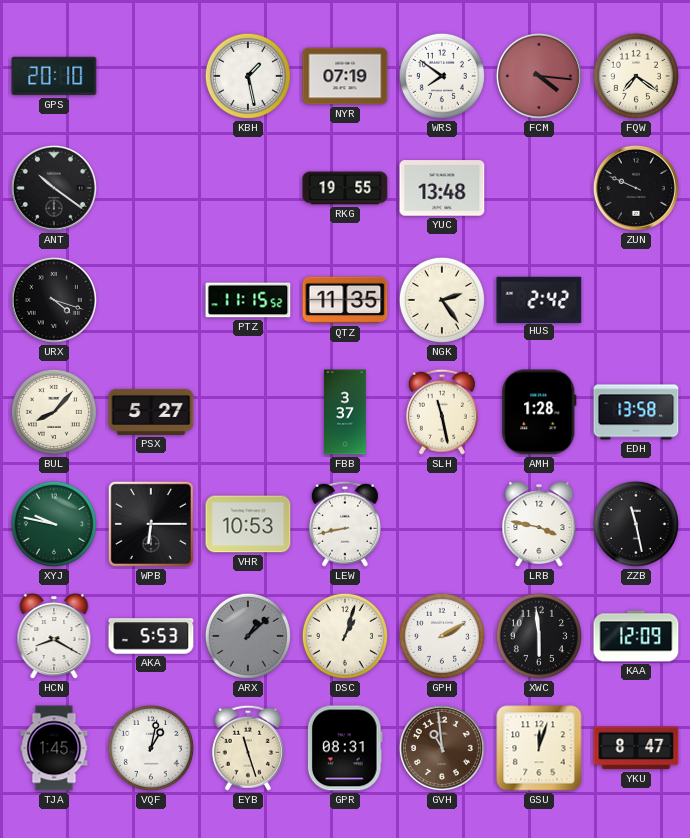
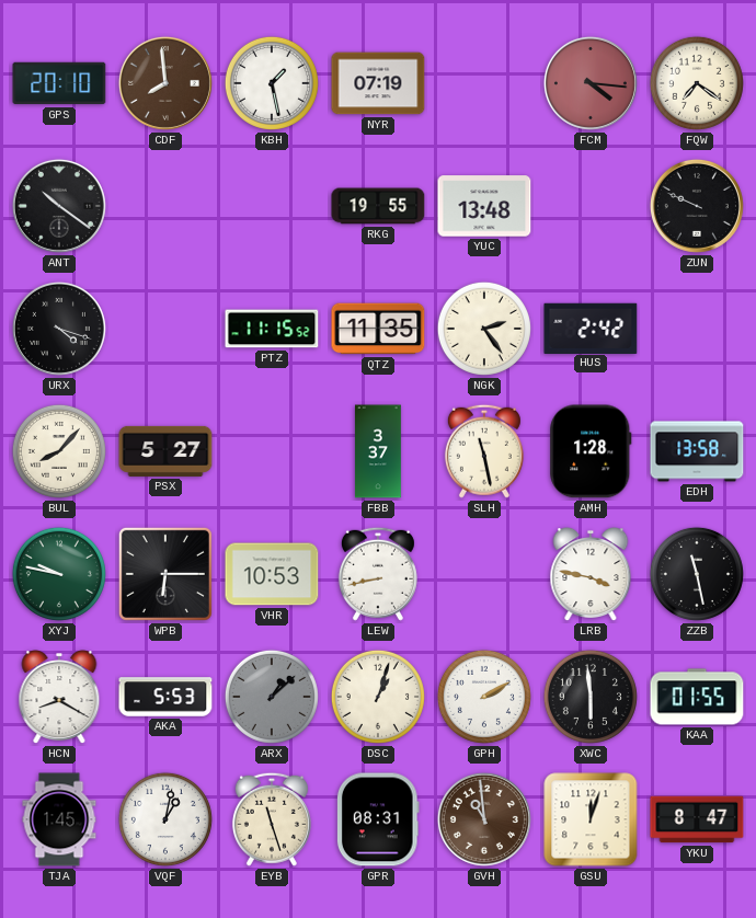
CDF: none -> 7:59
WRS: 7:51 -> none
KAA: 12:09 -> 01:55
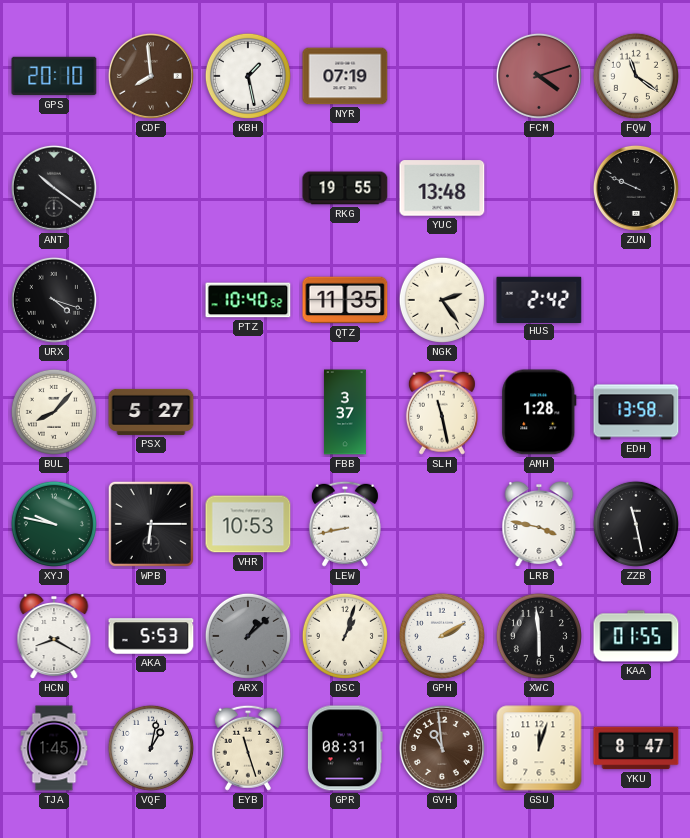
FCM: 4:16 -> 4:12
FQW: 7:21 -> 11:21
PTZ: 11:15 -> 10:40
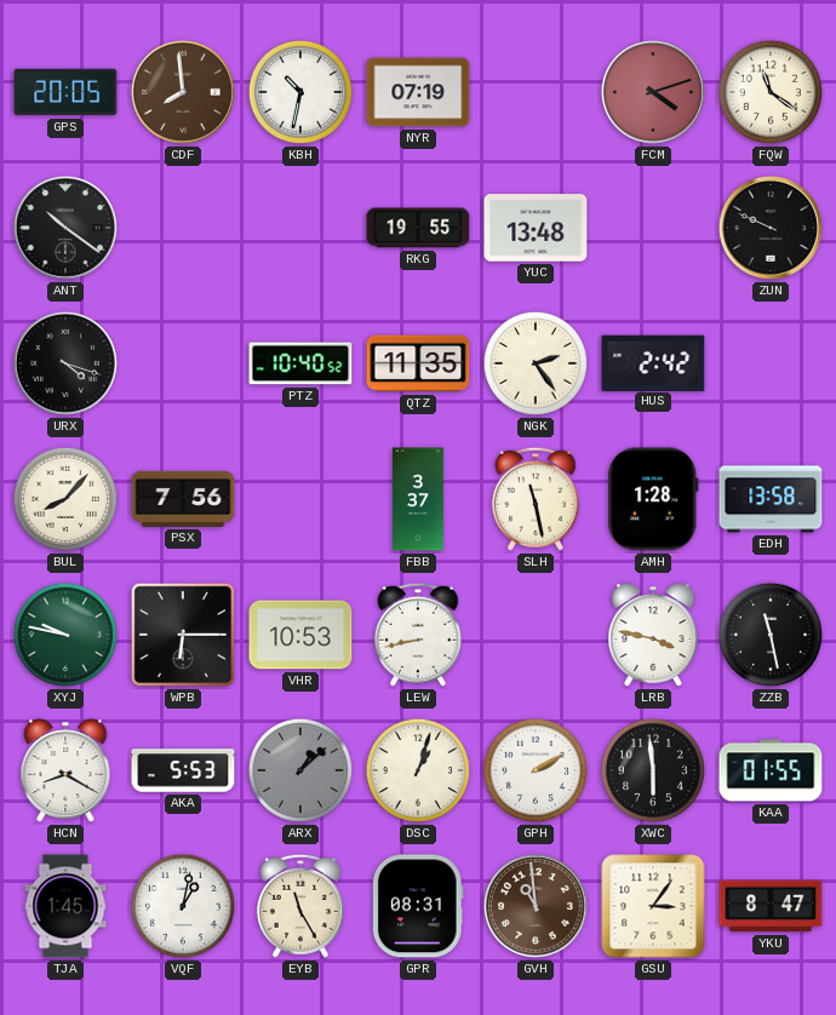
GPS: 20:10 -> 20:05
KBH: 1:28 -> 10:32
PSX: 5:27 -> 7:56
EYB: 11:27 -> 11:25
GSU: 12:03 -> 3:06
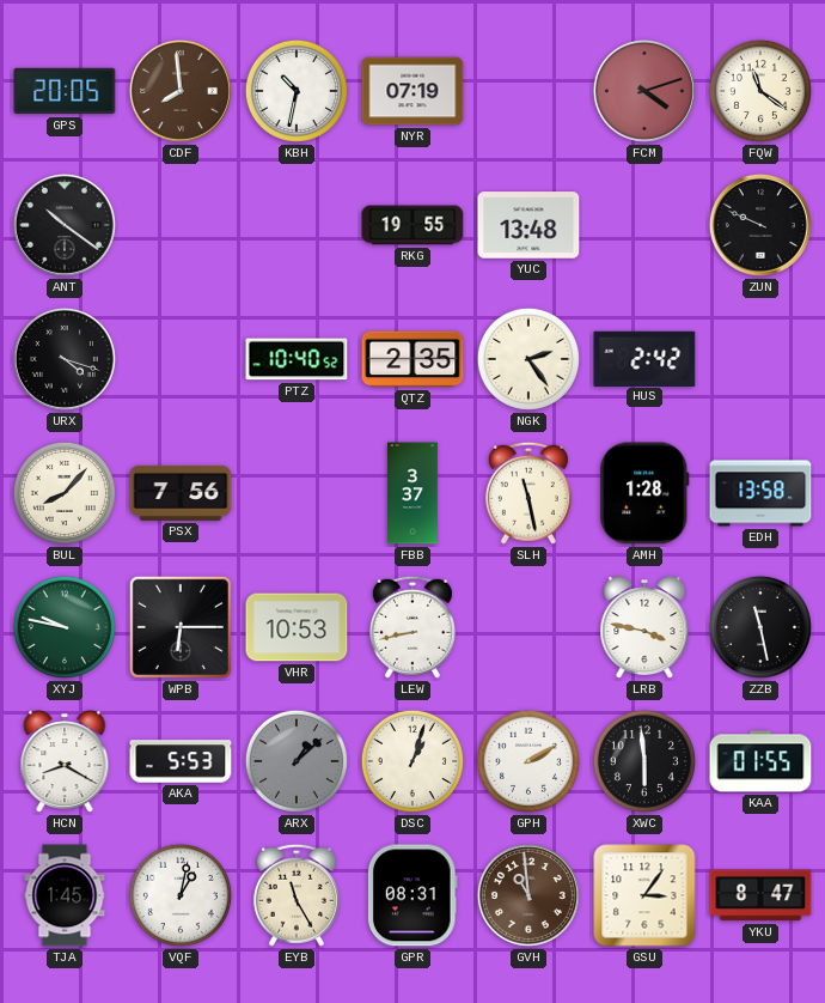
QTZ: 11:35 -> 2:35
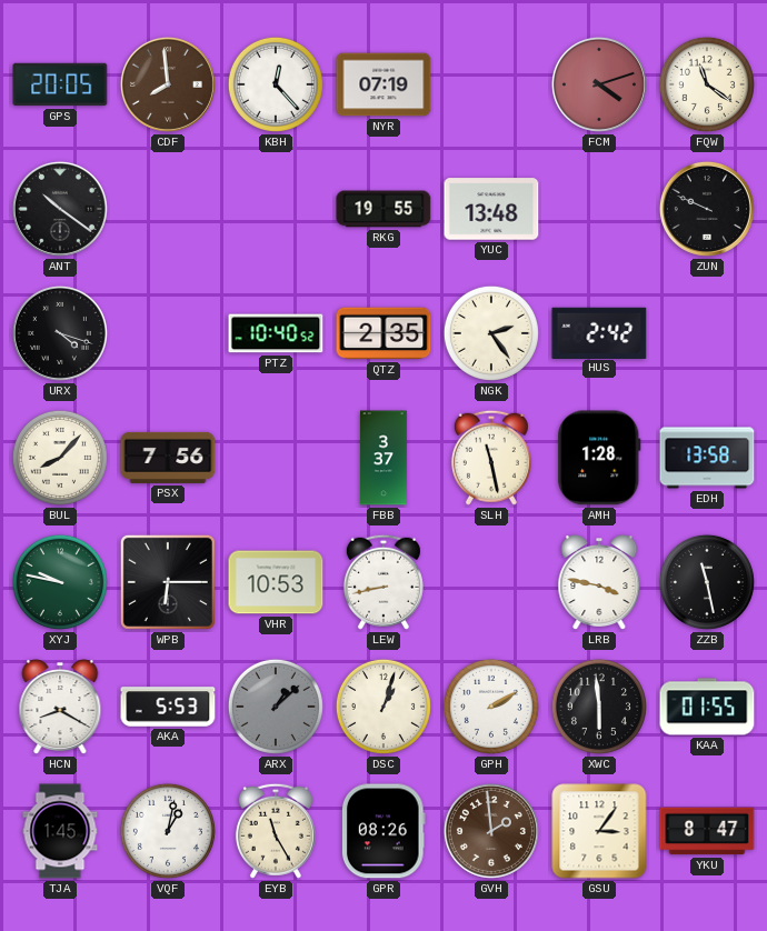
KBH: 10:32 -> 12:23
GPR: 08:31 -> 08:26
GVH: 10:59 -> 1:59
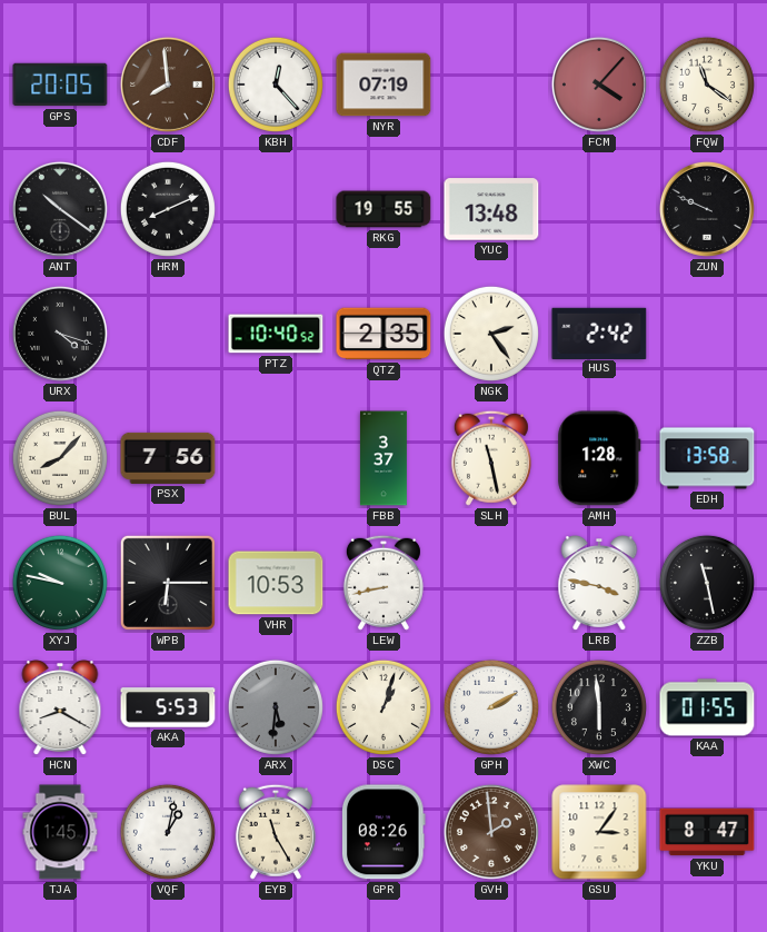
FCM: 4:12 -> 4:07
HRM: none -> 8:11
ARX: 1:08 -> 5:31
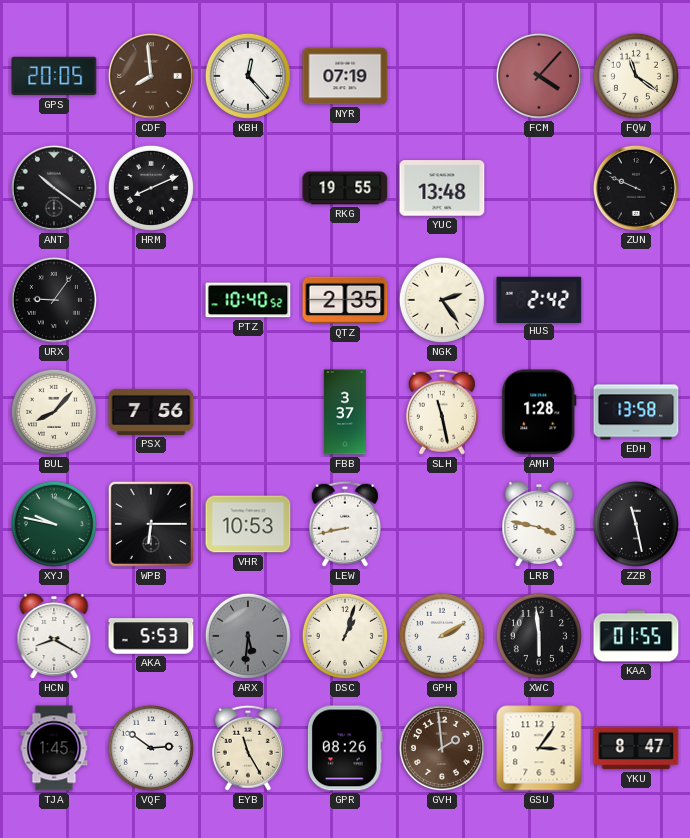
URX: 4:18 -> 9:06
VQF: 1:02 -> 2:51
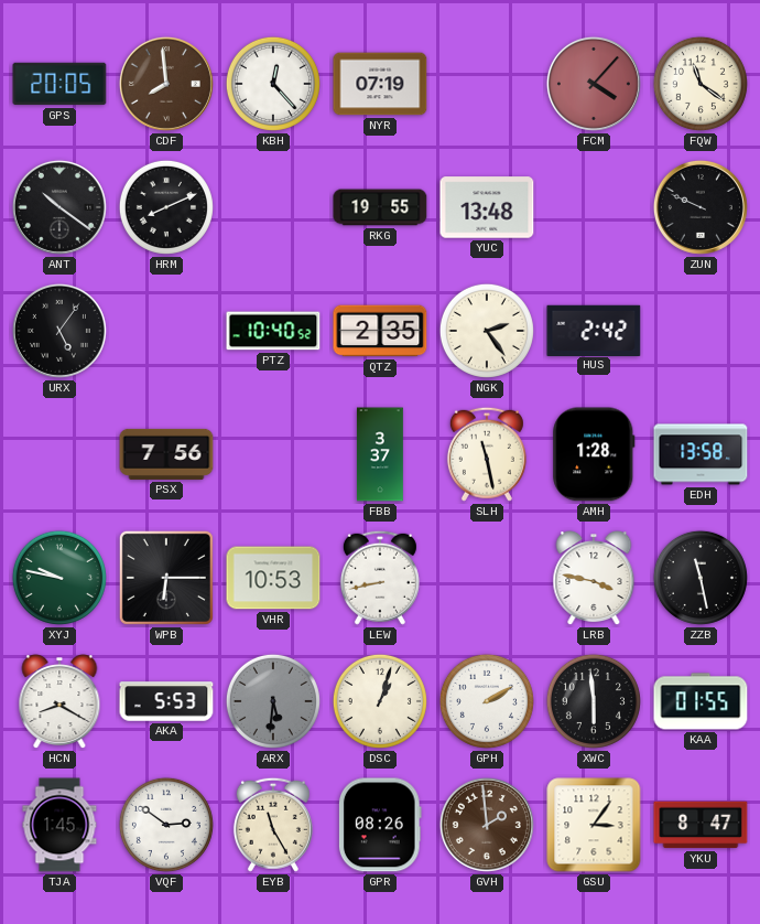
URX: 9:06 -> 5:06
BUL: 8:07 -> none
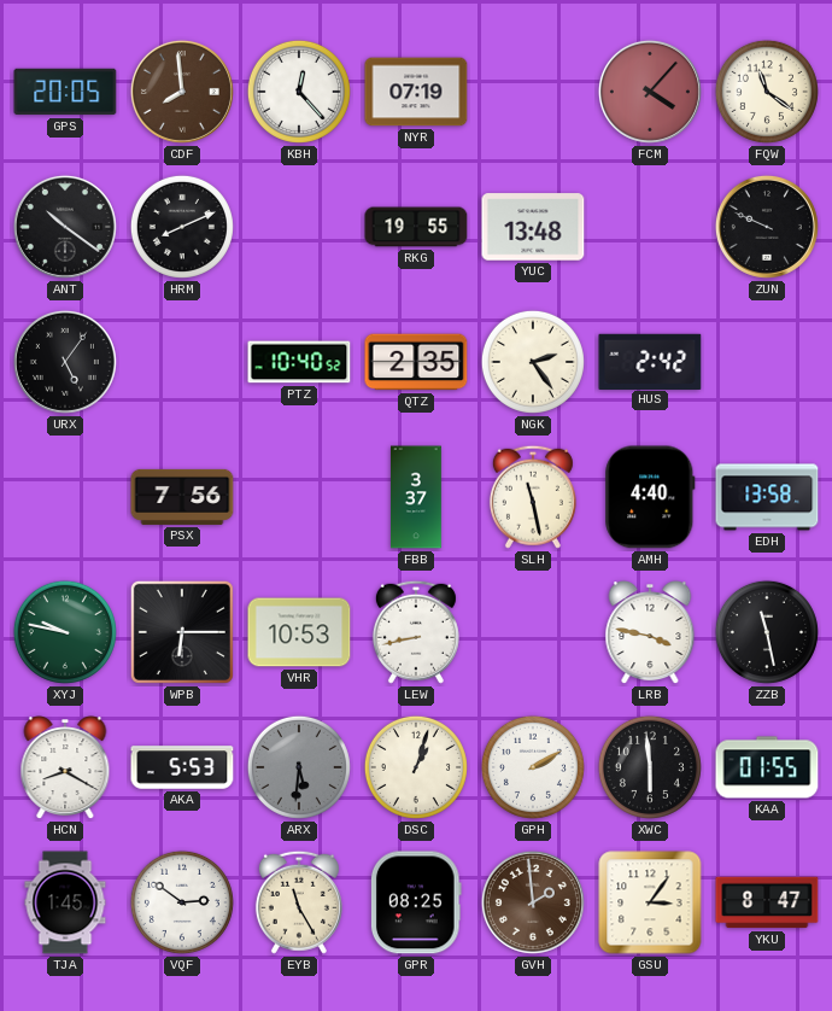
AMH: 1:28 -> 4:40
GPR: 08:26 -> 08:25
